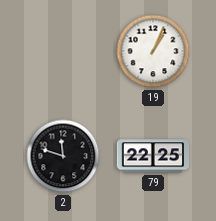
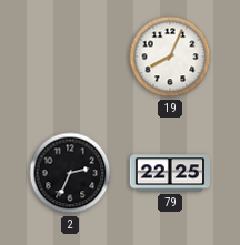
19: 1:04 -> 8:04
2: 11:48 -> 2:34
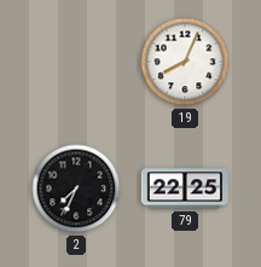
2: 2:34 -> 7:34
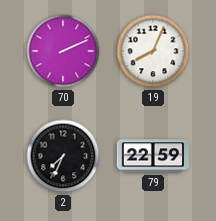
70: none -> 2:11
79: 22:25 -> 22:59
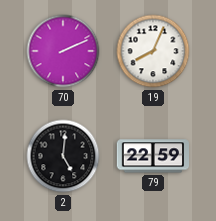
2: 7:34 -> 5:01
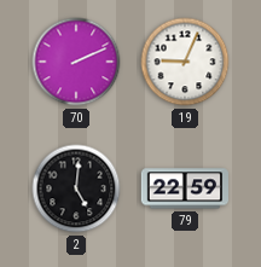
19: 8:04 -> 9:04
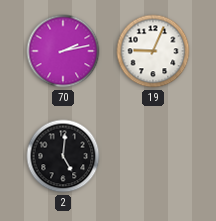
70: 2:11 -> 2:13
79: 22:59 -> none
